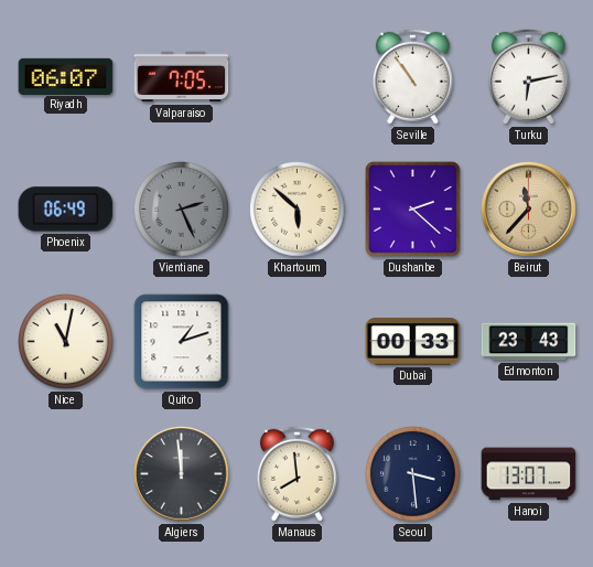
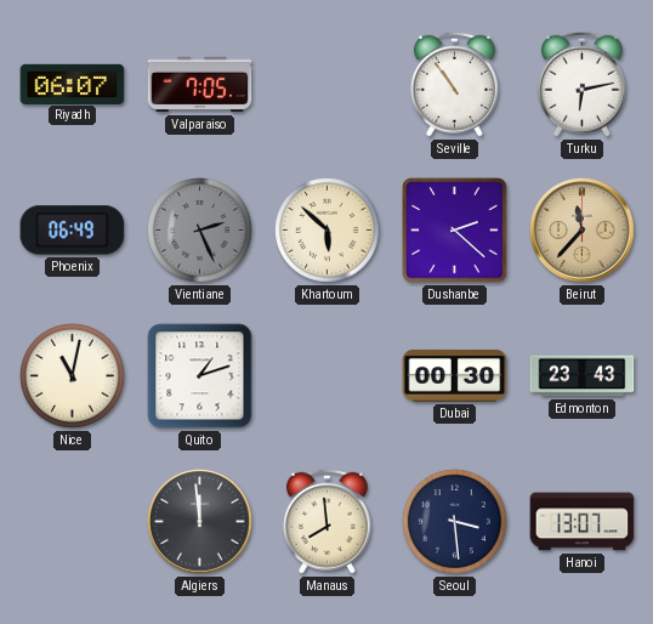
Dubai: 00:33 -> 00:30
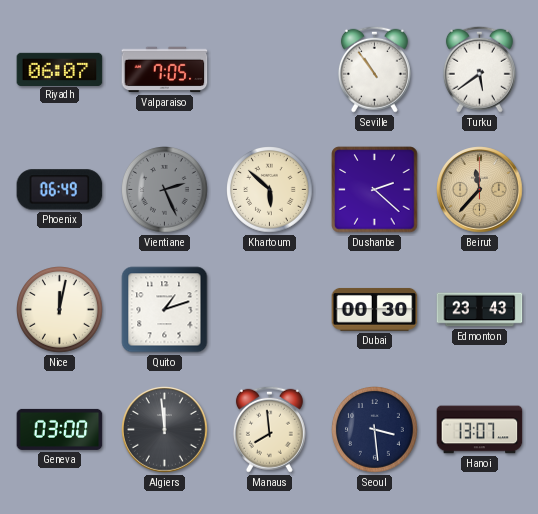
Turku: 6:13 -> 5:39
Nice: 11:02 -> 12:02
Geneva: none -> 03:00
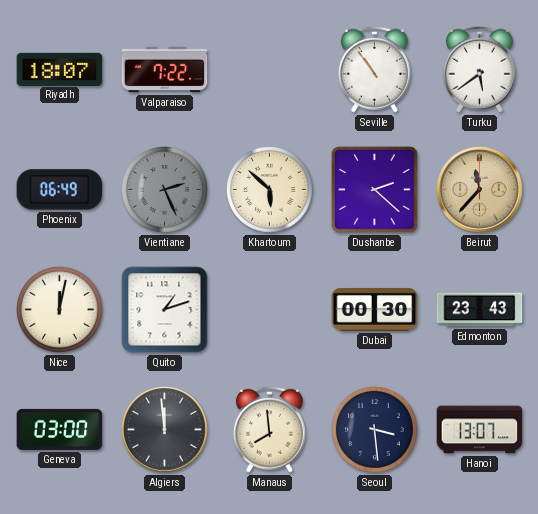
Riyadh: 06:07 -> 18:07
Valparaiso: 7:05 -> 7:22
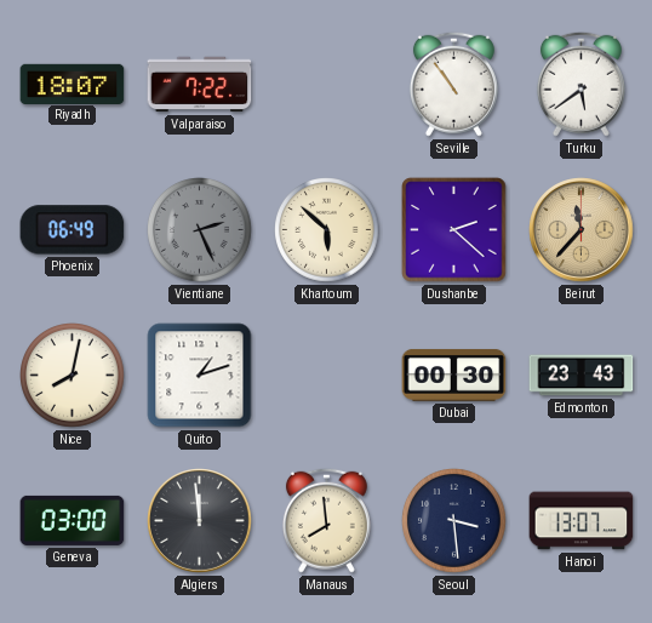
Nice: 12:02 -> 8:02
